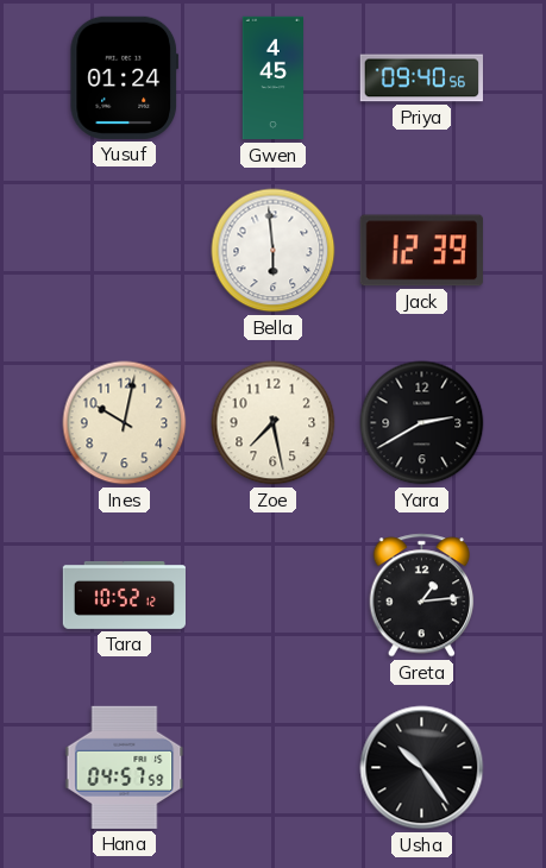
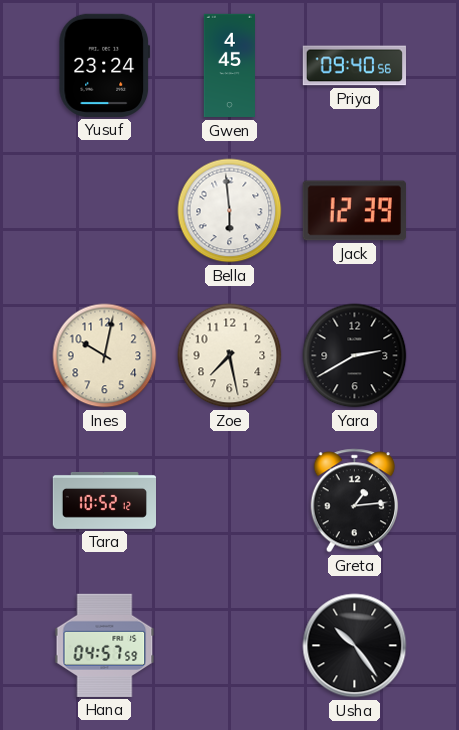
Yusuf: 01:24 -> 23:24
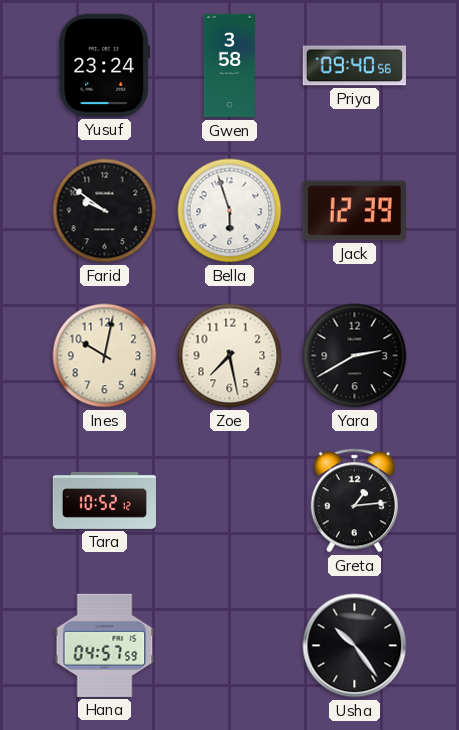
Gwen: 4:45 -> 3:58
Farid: none -> 9:51
Bella: 5:59 -> 5:57
